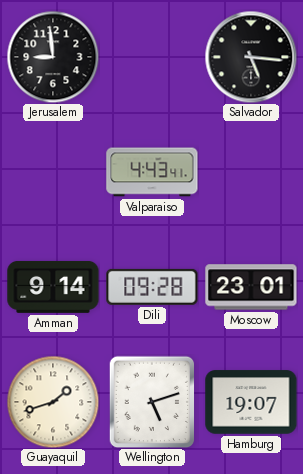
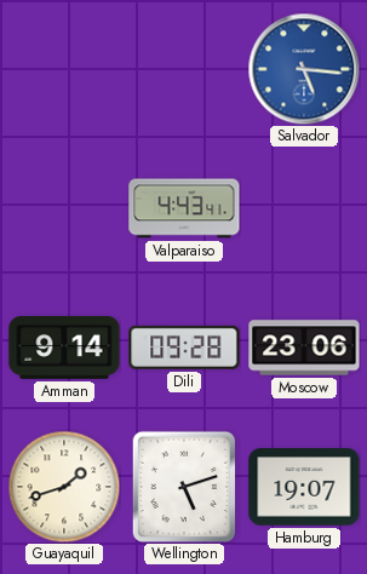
Jerusalem: 8:59 -> none
Salvador dial: black -> blue
Moscow: 23:01 -> 23:06
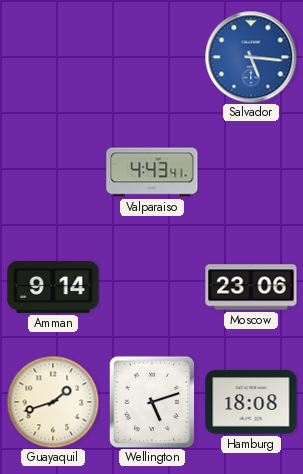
Dili: 09:28 -> none
Hamburg: 19:07 -> 18:08
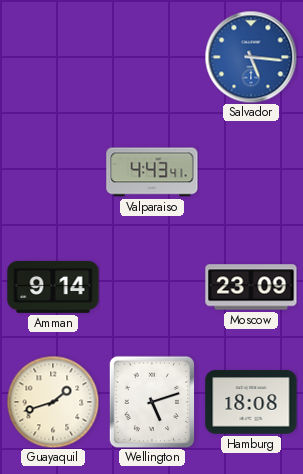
Moscow: 23:06 -> 23:09
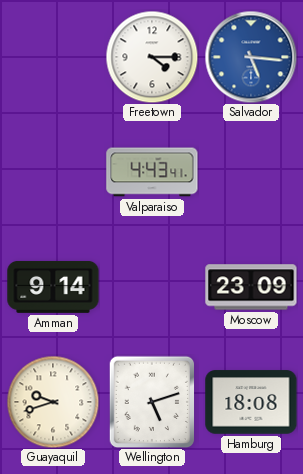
Freetown: none -> 4:15
Guayaquil: 1:42 -> 9:42
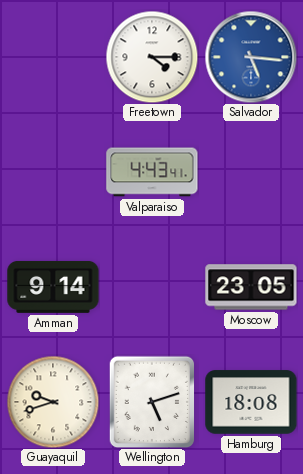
Moscow: 23:09 -> 23:05
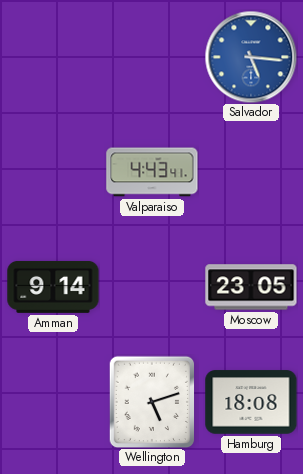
Freetown: 4:15 -> none
Guayaquil: 9:42 -> none
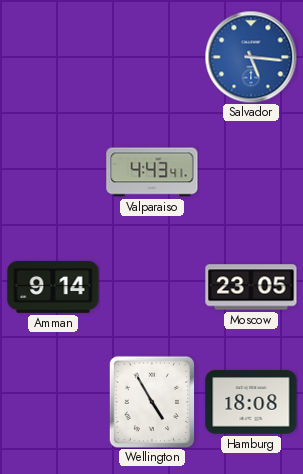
Wellington: 5:12 -> 4:55
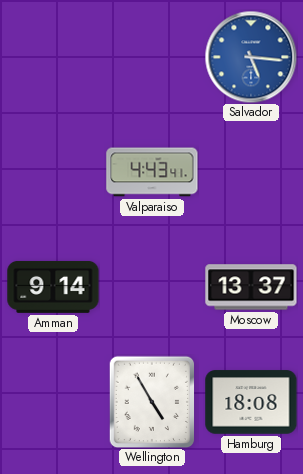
Moscow: 23:05 -> 13:37
